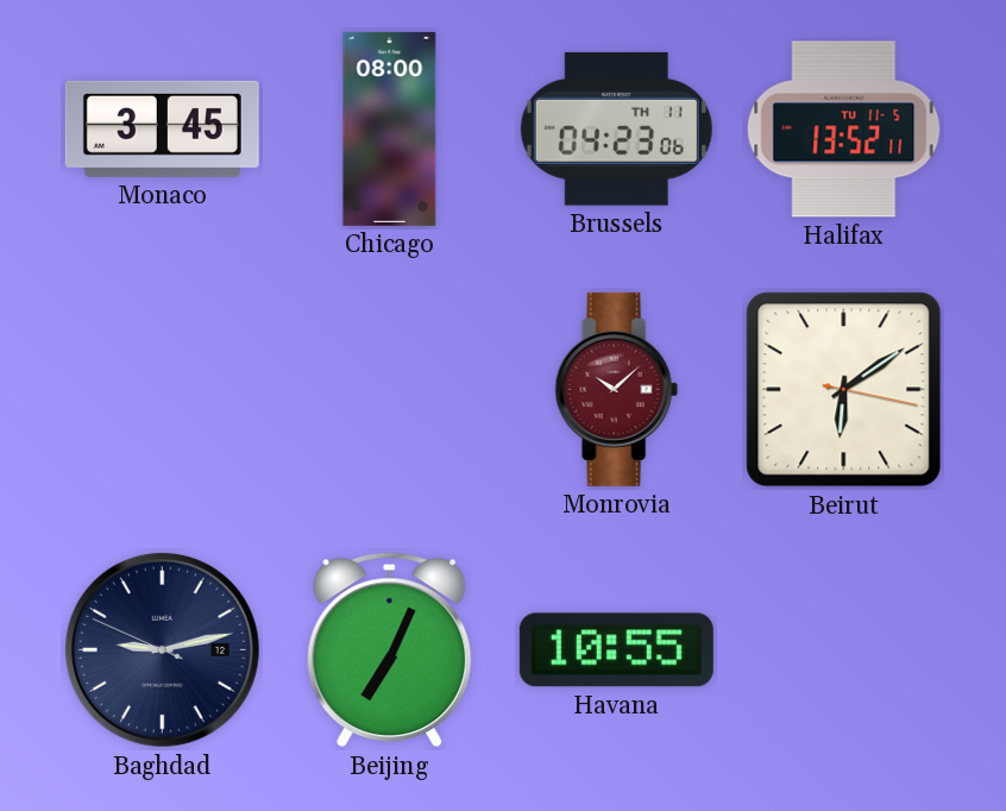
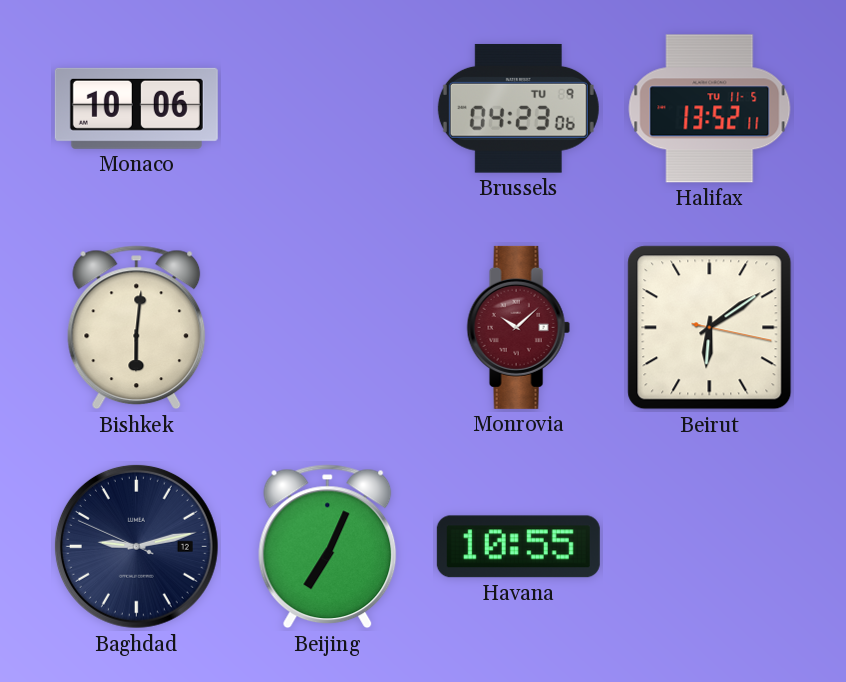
Monaco: 3:45 -> 10:06
Chicago: 08:00 -> none
Brussels date: TH 11 -> TU 9
Bishkek: none -> 6:01
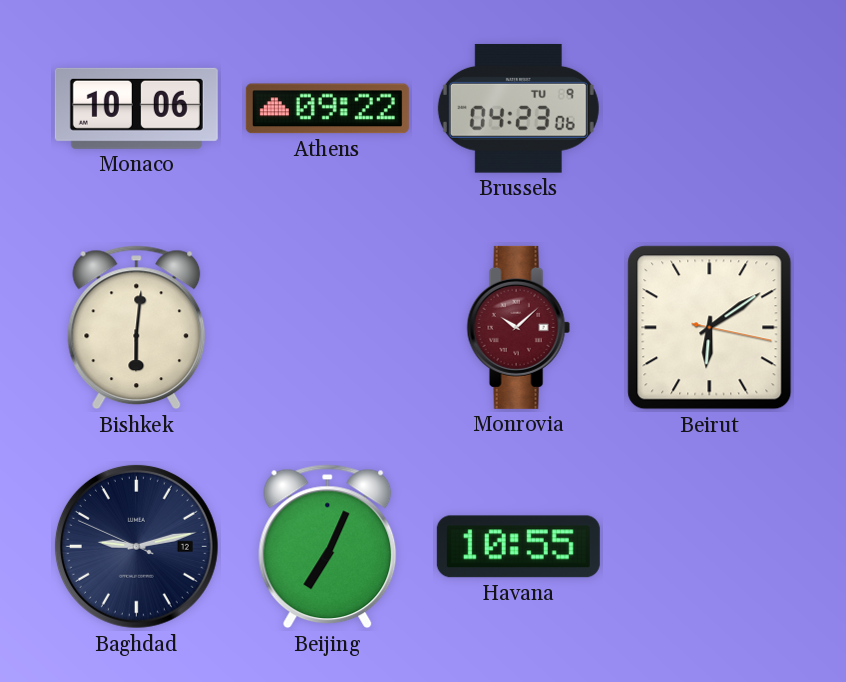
Athens: none -> 09:22
Halifax: 13:52 -> none
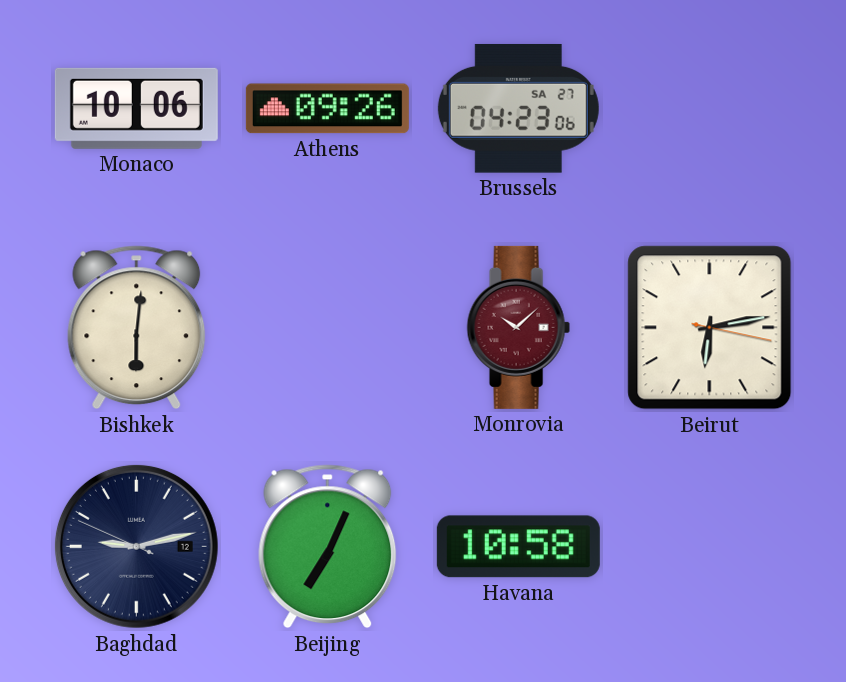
Athens: 09:22 -> 09:26
Brussels date: TU 9 -> SA 27
Beirut: 6:09 -> 6:13
Havana: 10:55 -> 10:58
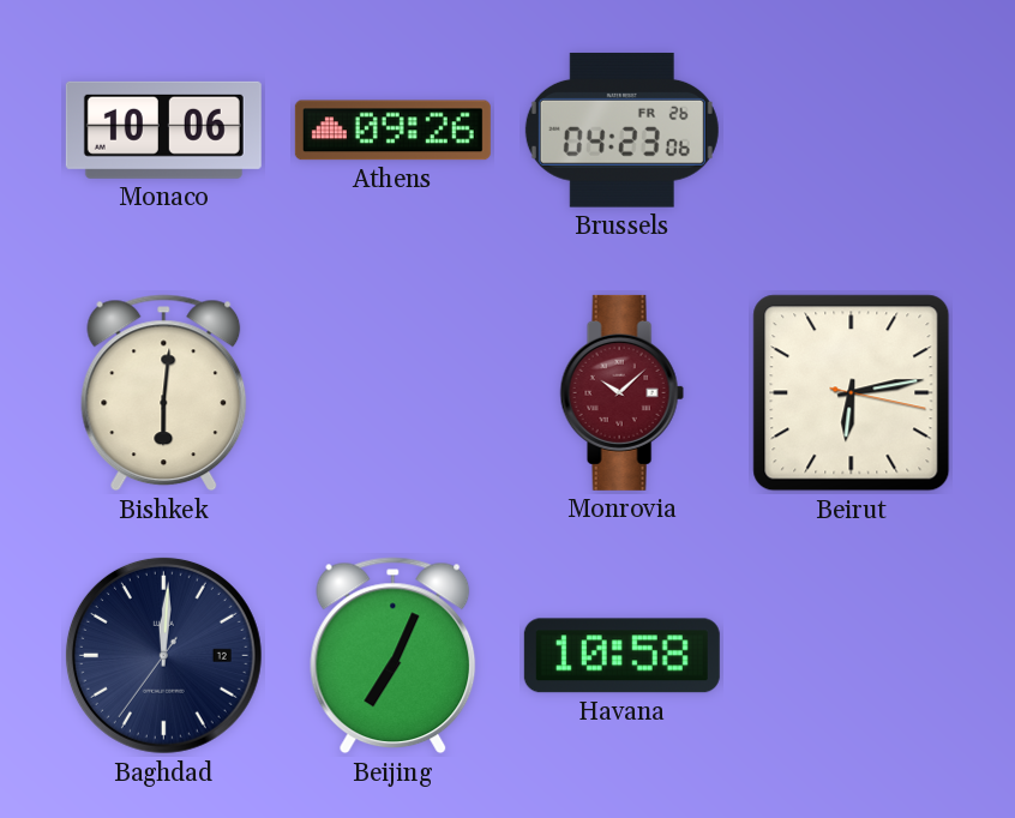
Brussels date: SA 27 -> FR 26
Baghdad: 9:12 -> 12:00
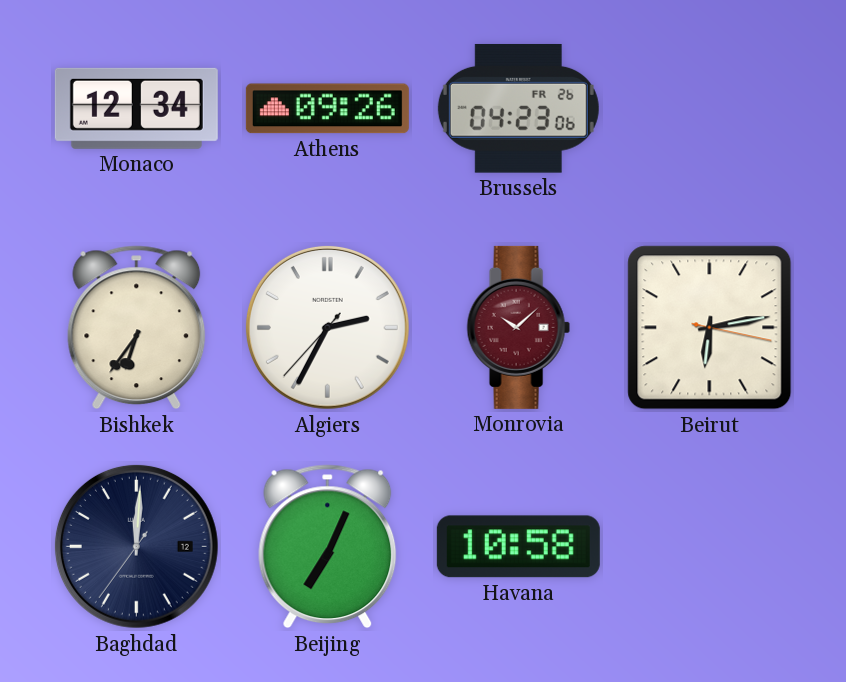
Monaco: 10:06 -> 12:34
Bishkek: 6:01 -> 6:36
Algiers: none -> 2:34
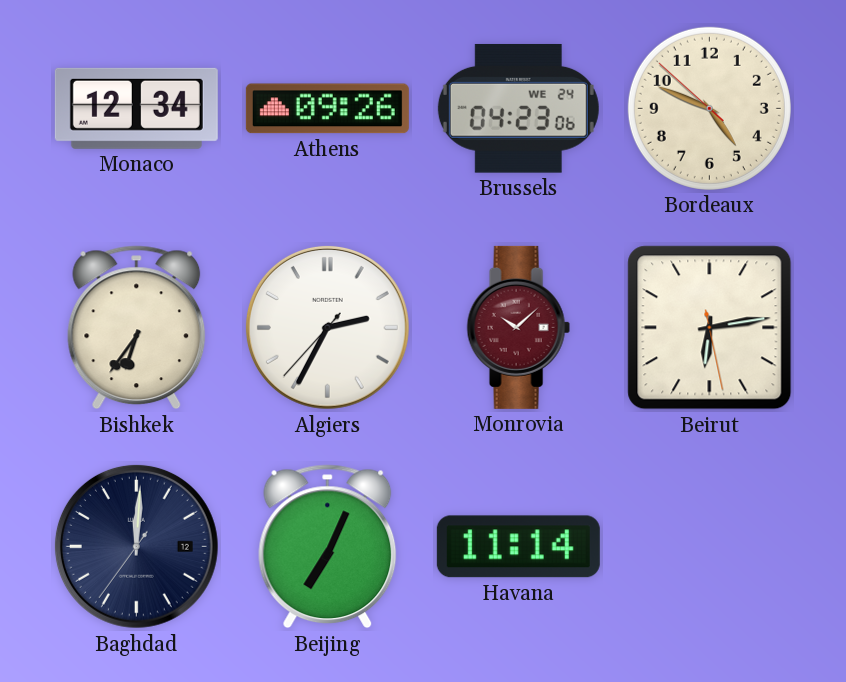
Brussels date: FR 26 -> WE 24
Bordeaux: none -> 4:48
Beirut: 6:13:17 -> 6:13:28
Havana: 10:58 -> 11:14
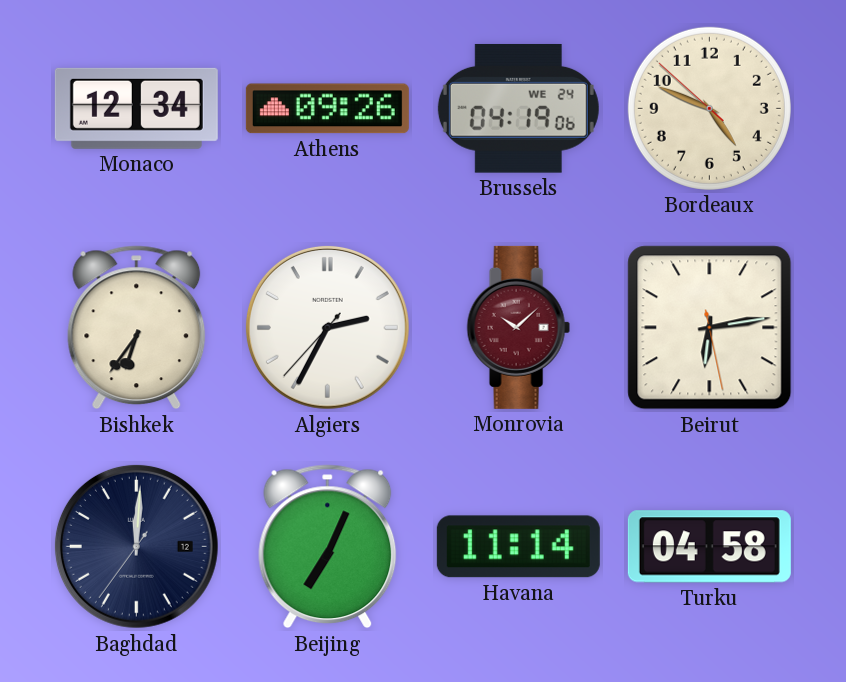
Brussels: 04:23 -> 04:19
Turku: none -> 04:58
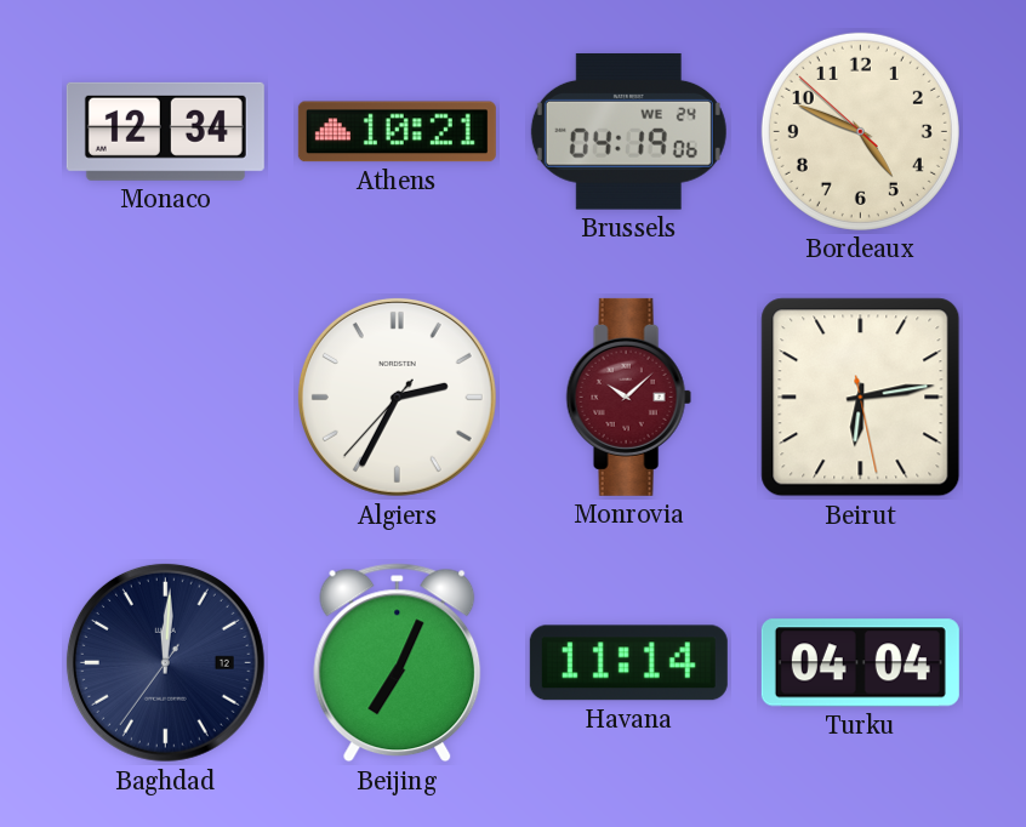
Athens: 09:26 -> 10:21
Bishkek: 6:36 -> none
Turku: 04:58 -> 04:04
